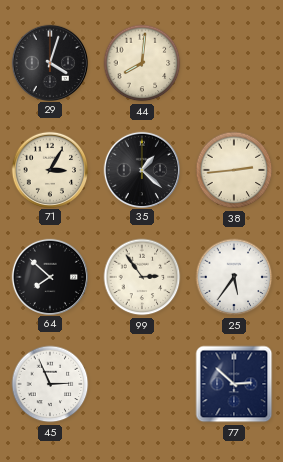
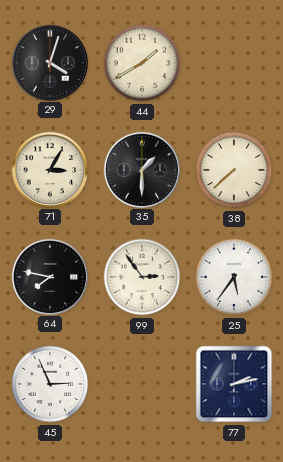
44: 8:01 -> 1:40
35: 1:22 -> 1:30
38: 2:44 -> 7:38
64: 7:52 -> 7:47
77: 2:52 -> 2:13
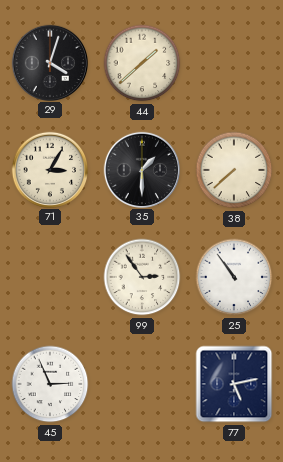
44: 1:40 -> 1:38
64: 7:47 -> none
25: 5:36 -> 10:54
77: 2:13 -> 5:13
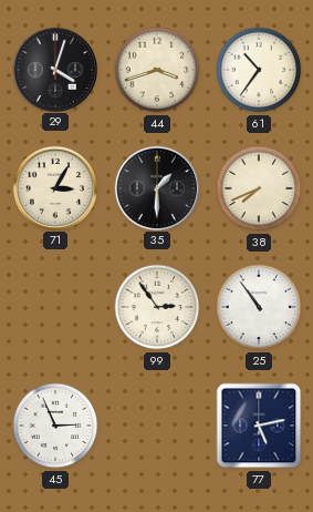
44: 1:38 -> 3:42
61: none -> 10:36
38: 7:38 -> 7:41
